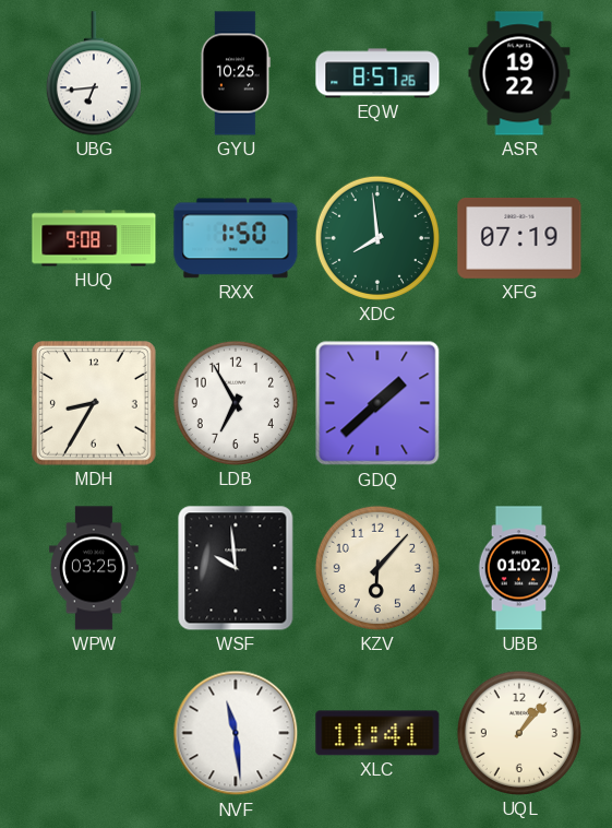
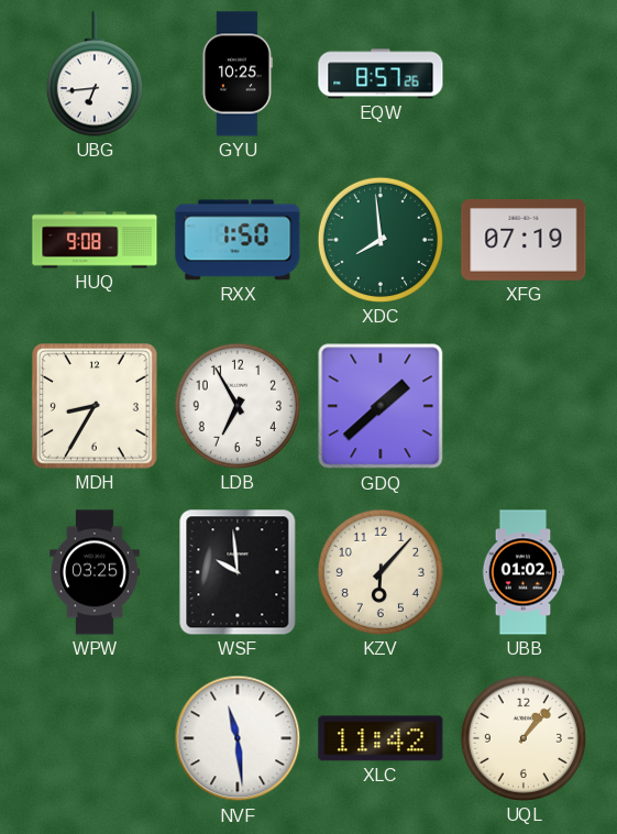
ASR: 19:22 -> none
XLC: 11:41 -> 11:42
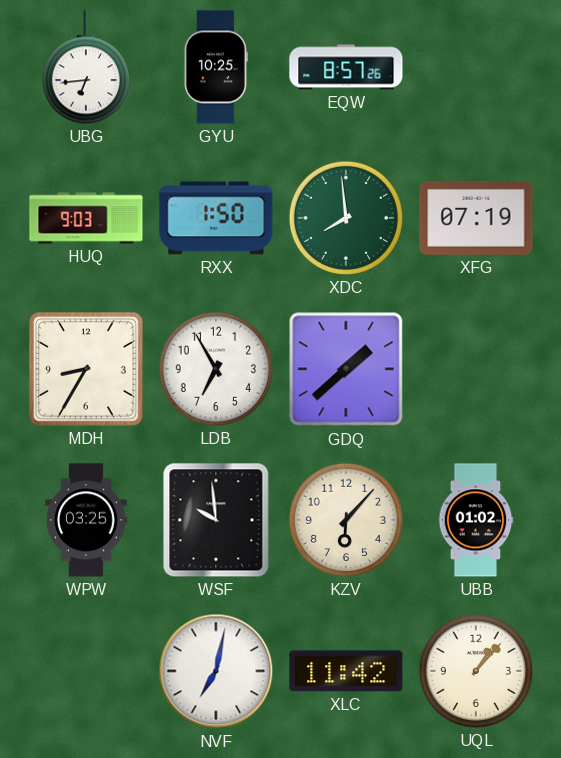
HUQ: 9:08 -> 9:03
NVF: 11:29 -> 7:02
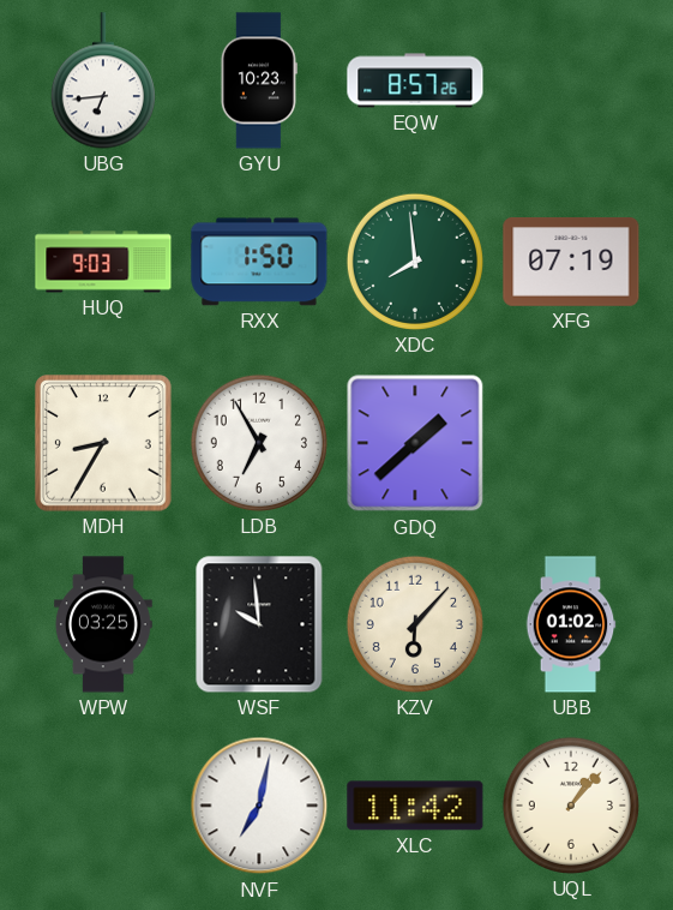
GYU: 10:25 -> 10:23
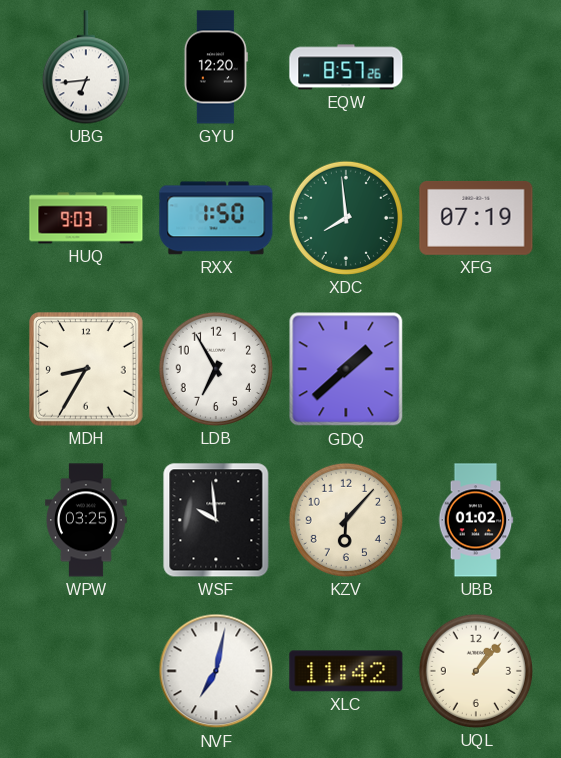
GYU: 10:23 -> 12:20
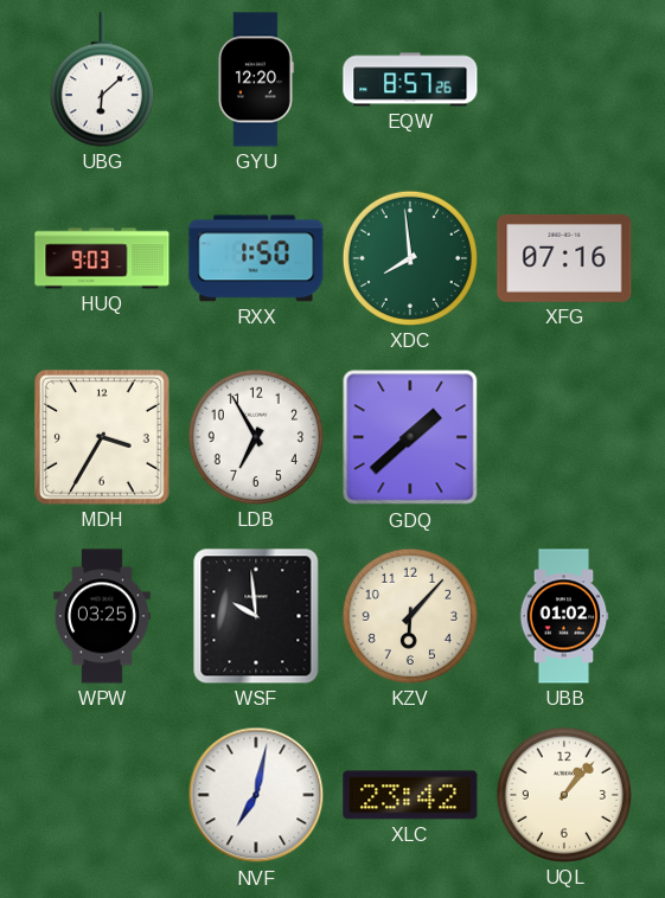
UBG: 6:44 -> 6:08
XFG: 07:19 -> 07:16
MDH: 8:35 -> 3:35
XLC: 11:42 -> 23:42
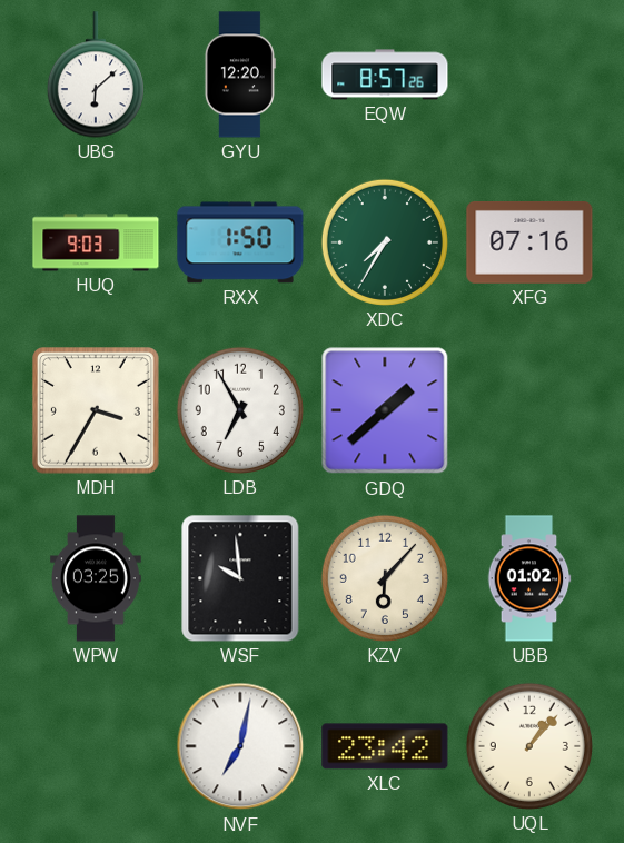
XDC: 7:59 -> 7:35
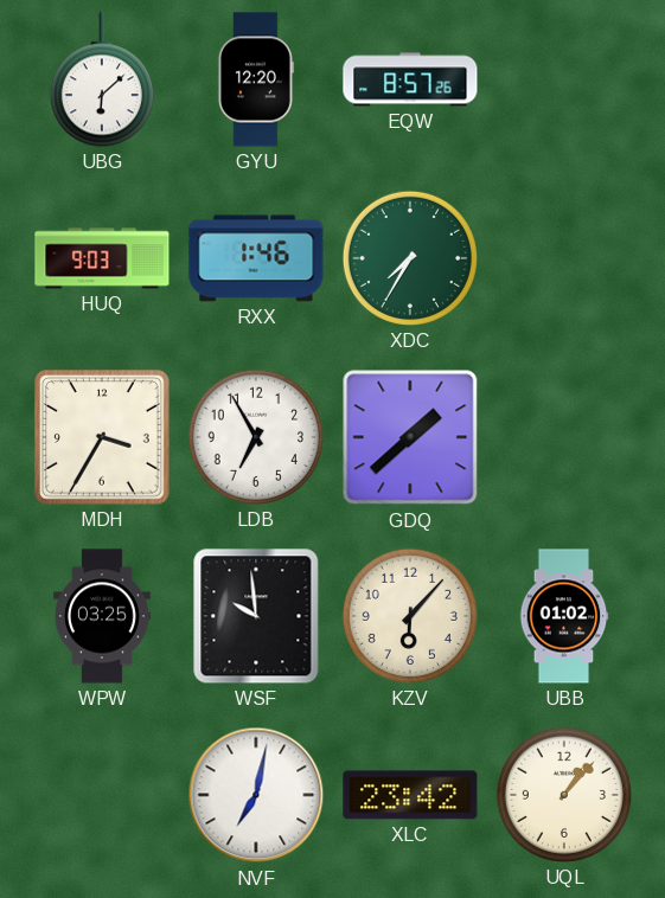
RXX: 1:50 -> 1:46
XFG: 07:16 -> none
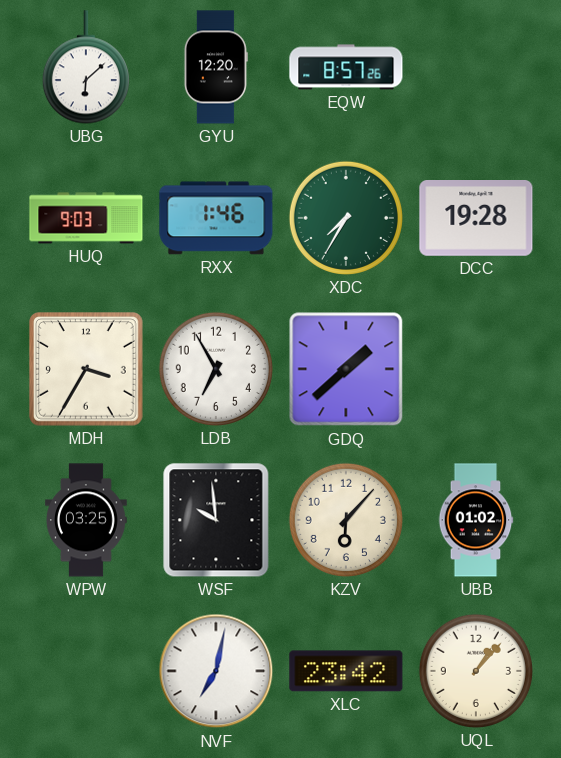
DCC: none -> 19:28
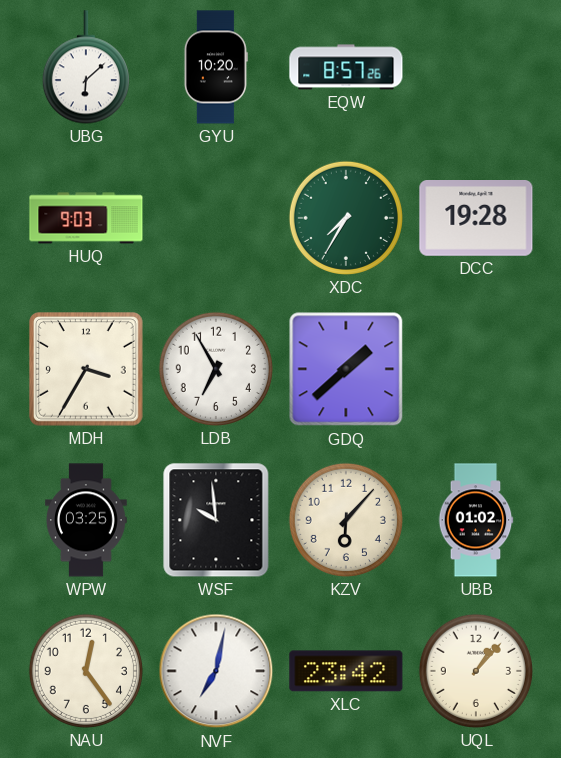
GYU: 12:20 -> 10:20
RXX: 1:46 -> none
NAU: none -> 12:24
